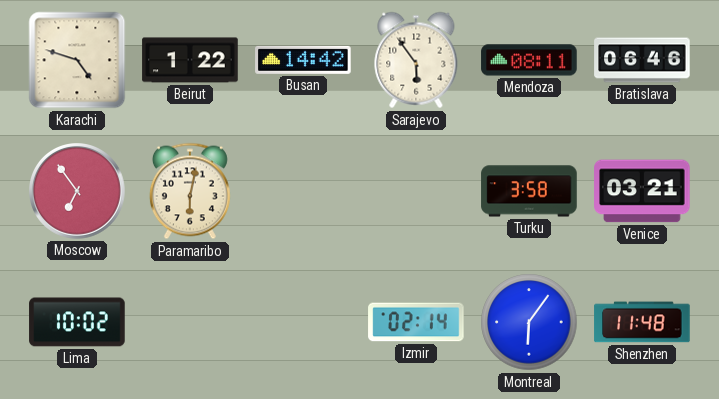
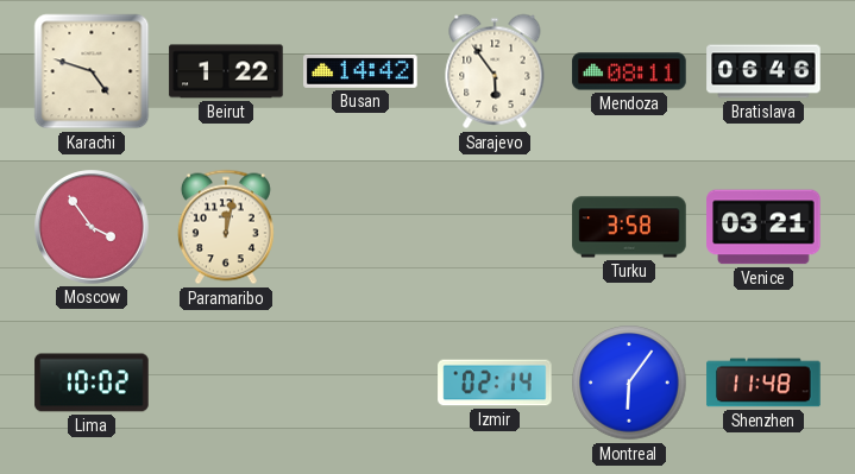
Moscow: 6:54 -> 3:54
Paramaribo: 6:02 -> 12:02
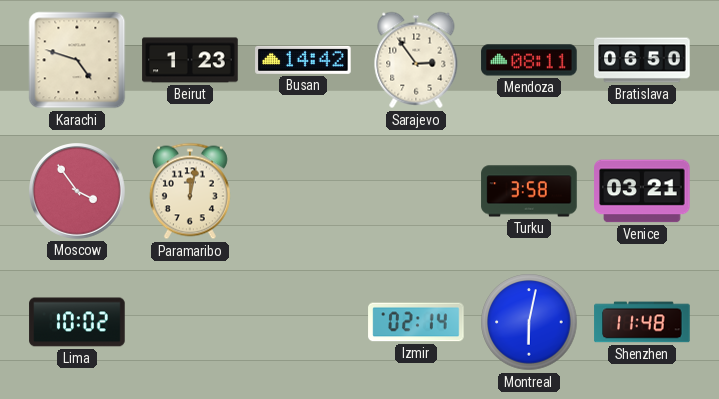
Beirut: 1:22 -> 1:23
Sarajevo: 5:54 -> 2:54
Bratislava: 06:46 -> 06:50
Montreal: 6:06 -> 6:02
